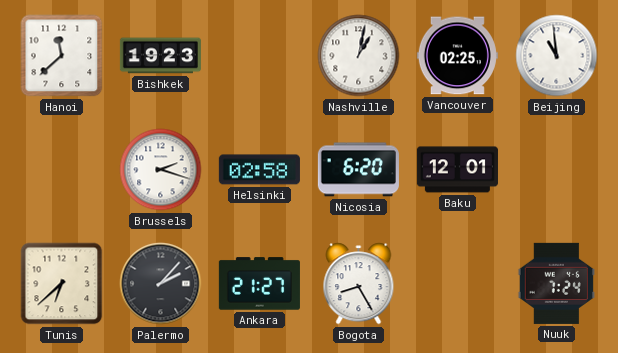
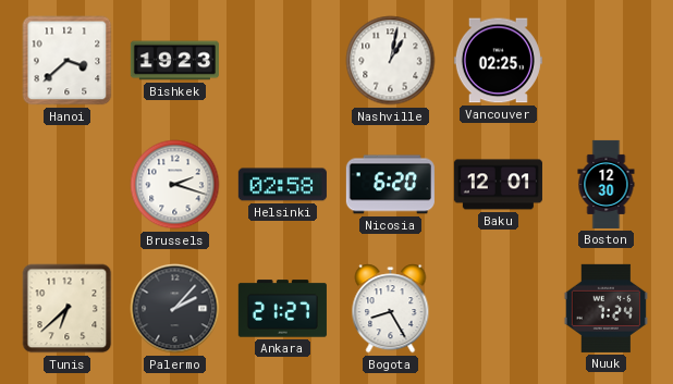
Hanoi: 11:38 -> 3:38
Beijing: 10:59 -> none
Boston: none -> 12:30
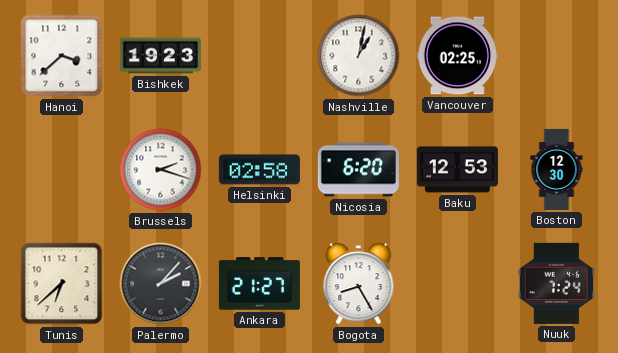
Baku: 12:01 -> 12:53
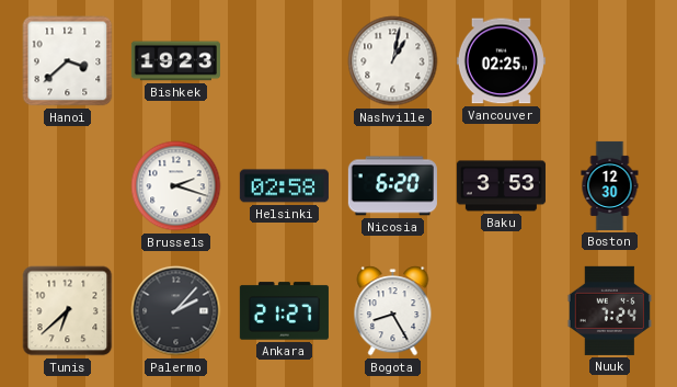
Baku: 12:53 -> 3:53
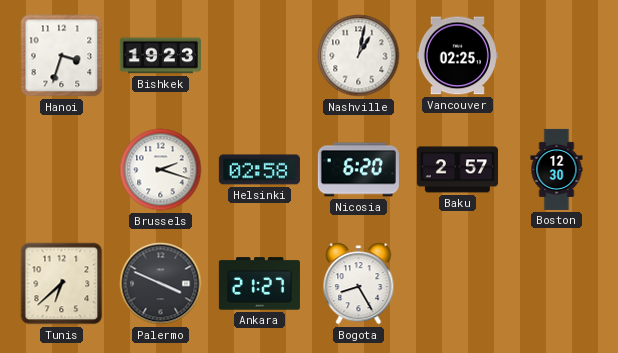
Hanoi: 3:38 -> 3:33
Baku: 3:53 -> 2:57
Palermo: 2:07 -> 3:49
Nuuk: 7:24 -> none
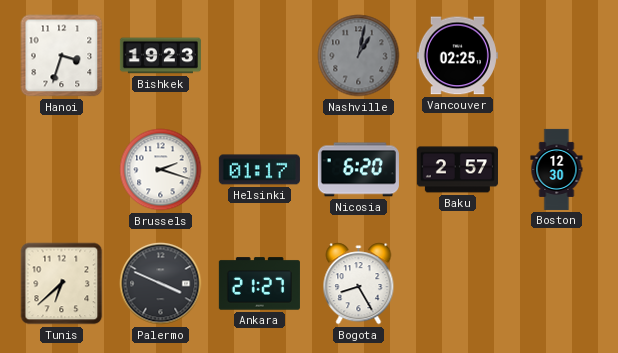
Nashville dial: white -> grey
Helsinki: 02:58 -> 01:17
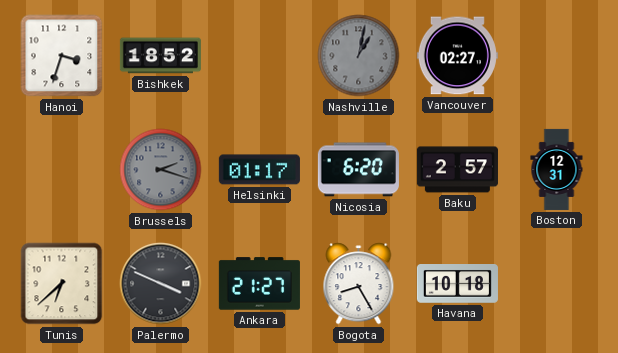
Bishkek: 19:23 -> 18:52
Vancouver: 02:25 -> 02:27
Brussels dial: white -> grey
Boston: 12:30 -> 12:31
Havana: none -> 10:18
